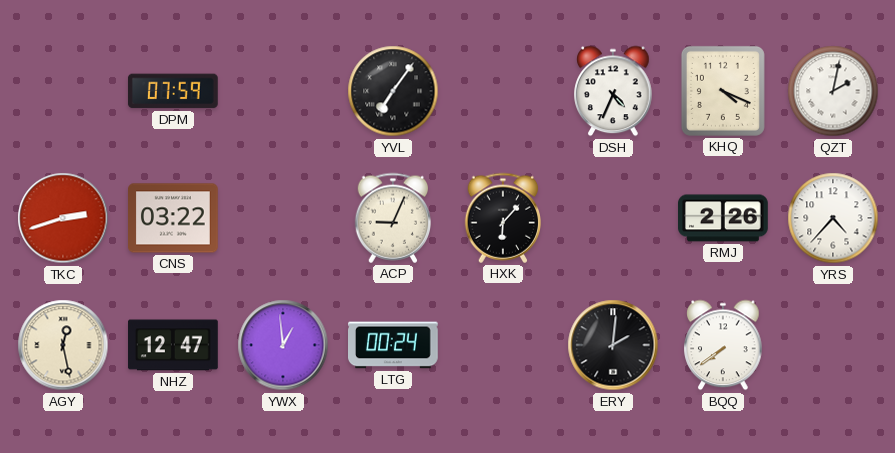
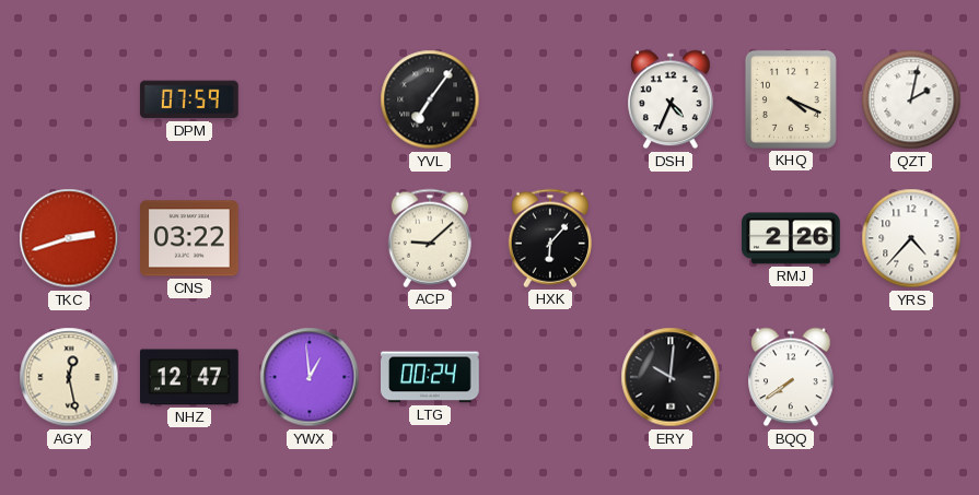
ACP: 9:04 -> 9:08
ERY: 2:01 -> 10:01
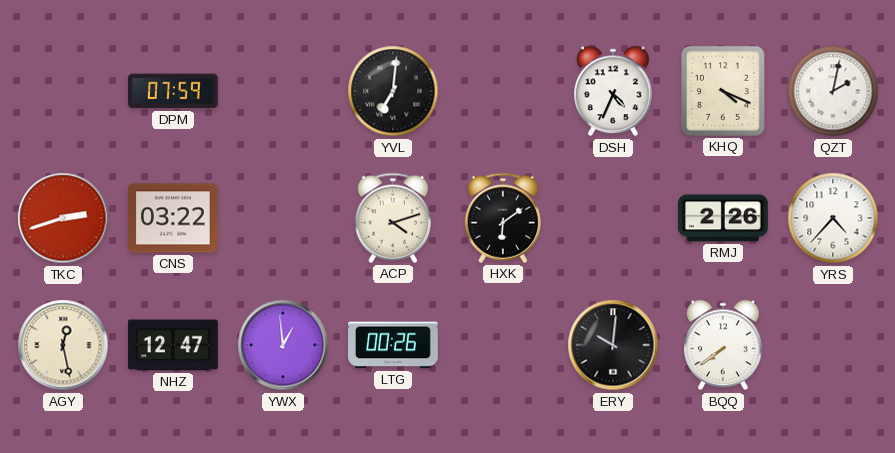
YVL: 7:06 -> 7:01
ACP: 9:08 -> 4:12
HXK: 6:07 -> 6:09
LTG: 00:24 -> 00:26
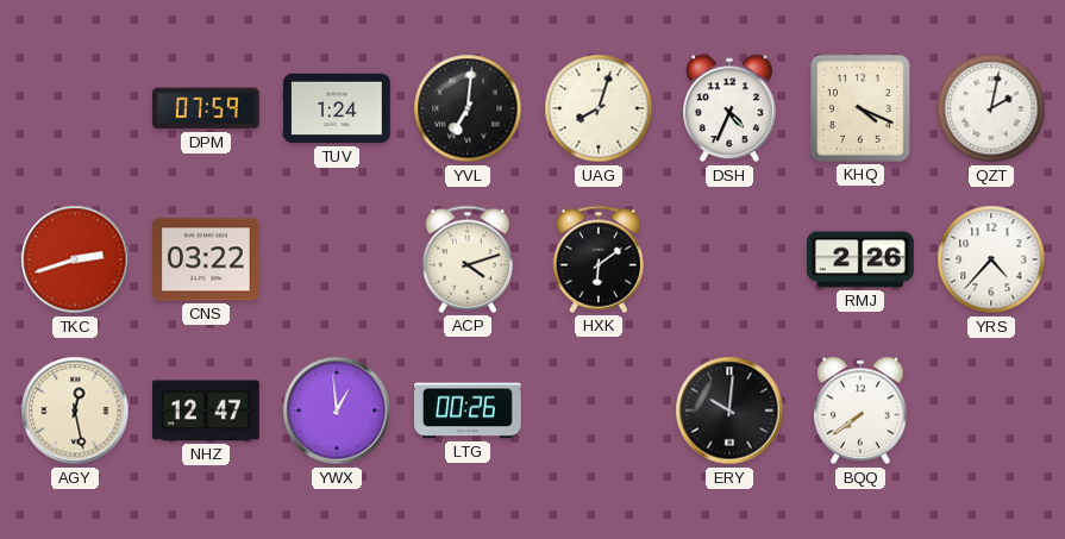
TUV: none -> 1:24
UAG: none -> 8:03
